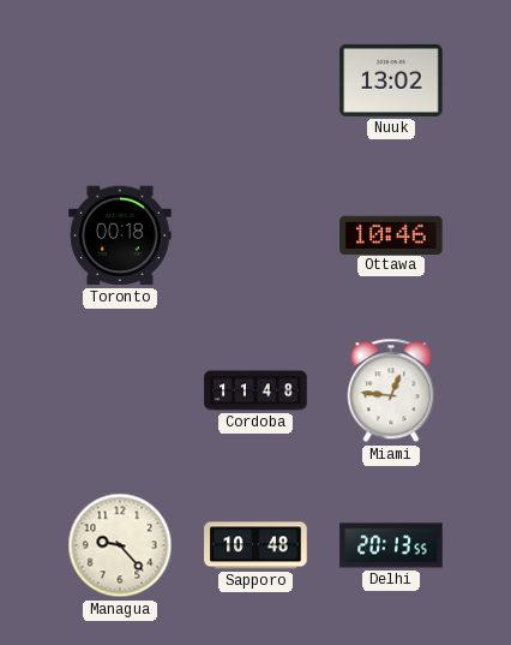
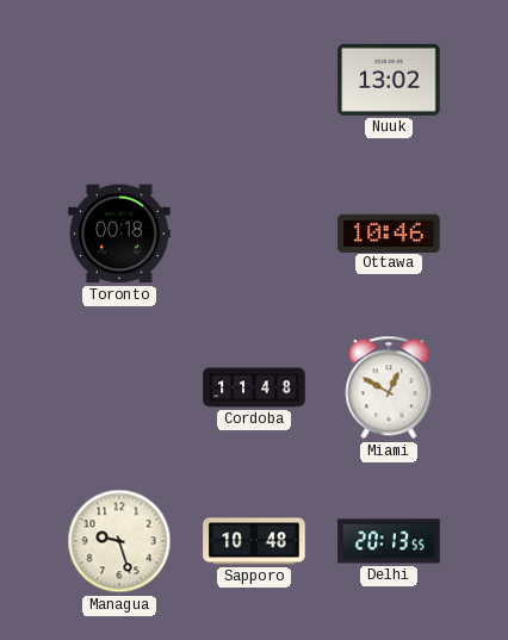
Miami: 12:46 -> 12:50
Managua: 9:23 -> 9:27
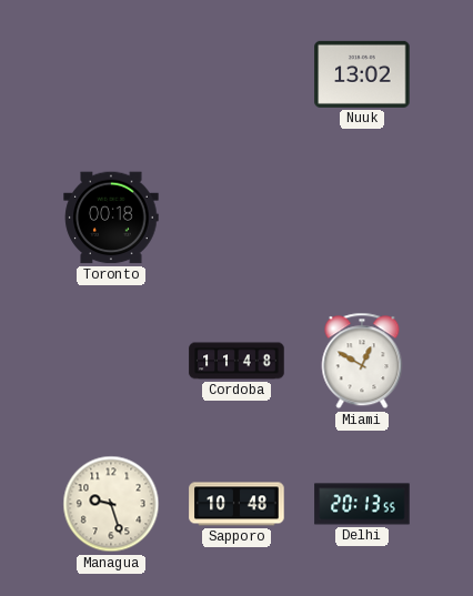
Ottawa: 10:46 -> none
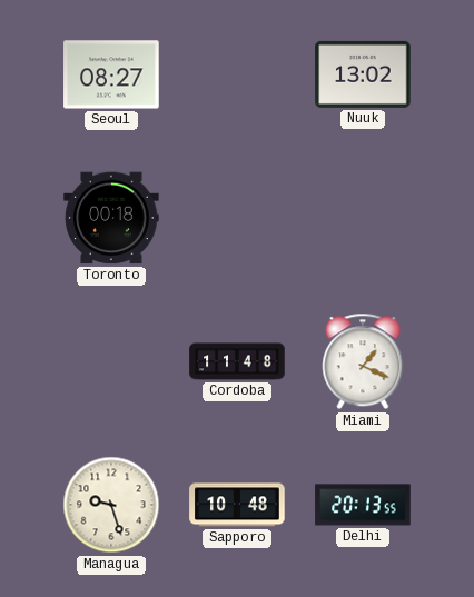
Seoul: none -> 08:27
Miami: 12:50 -> 1:19
